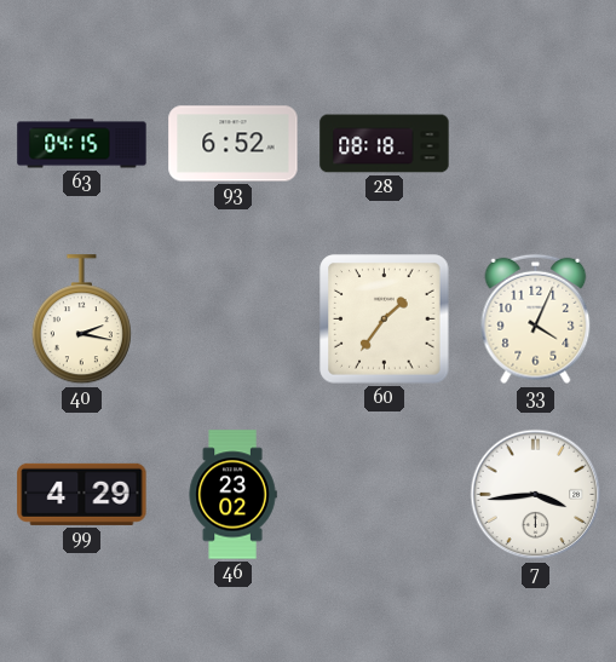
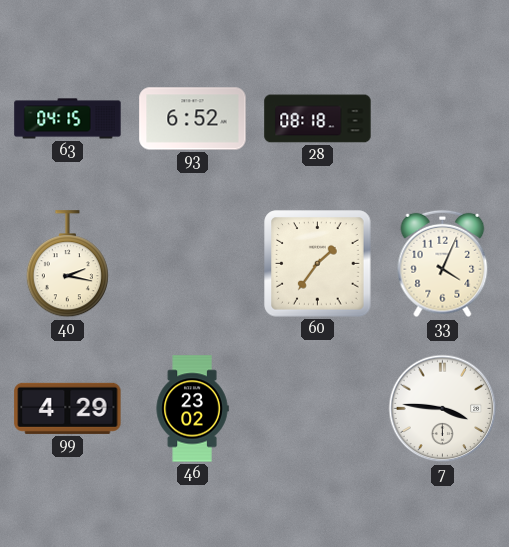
7: 3:44 -> 3:46
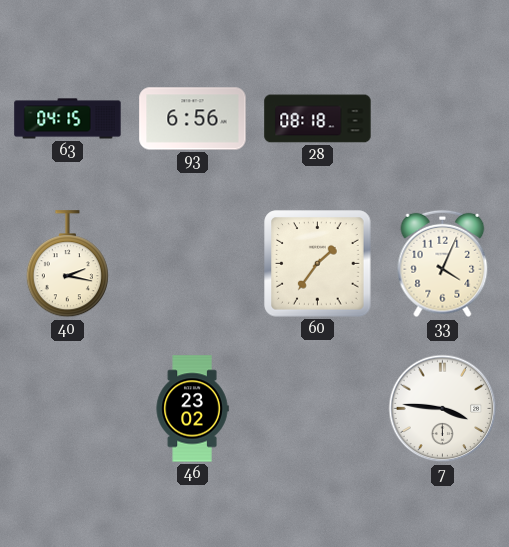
93: 6:52 -> 6:56
99: 4:29 -> none
